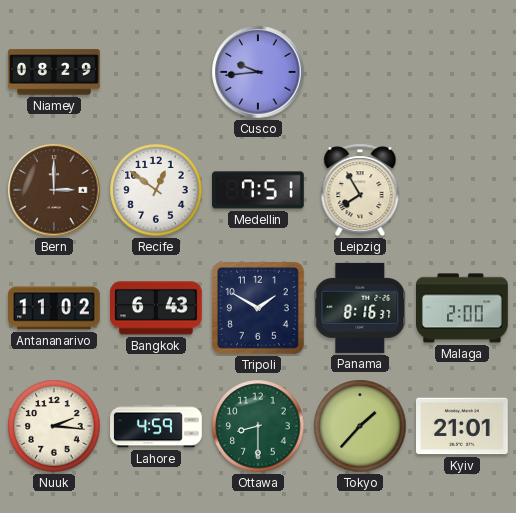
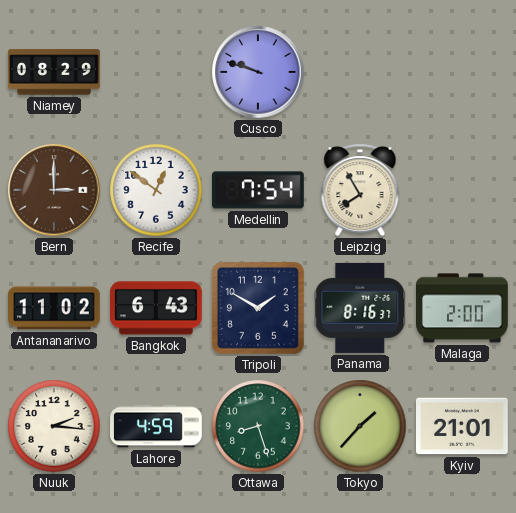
Cusco: 9:44 -> 9:48
Medellin: 7:51 -> 7:54
Ottawa: 8:30 -> 8:27
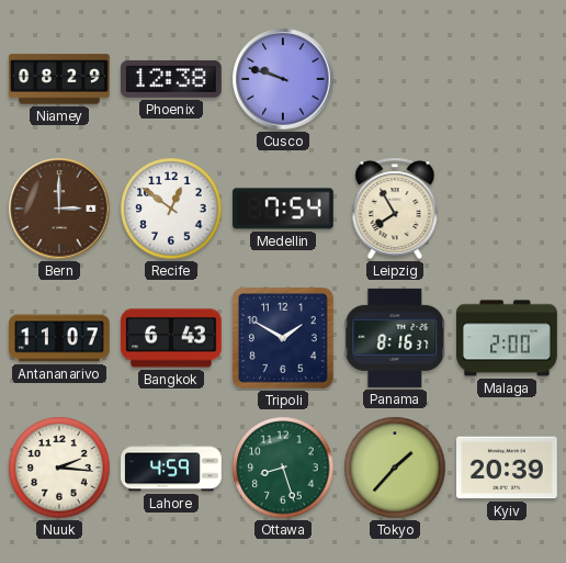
Phoenix: none -> 12:38
Antananarivo: 11:02 -> 11:07
Kyiv: 21:01 -> 20:39
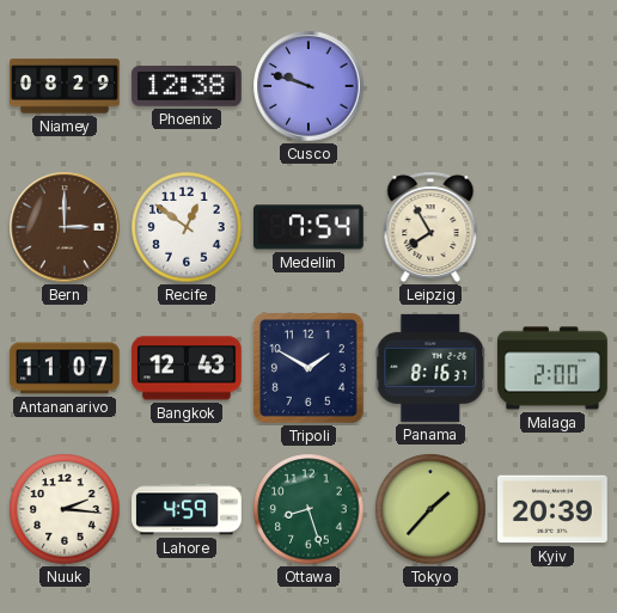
Bangkok: 6:43 -> 12:43
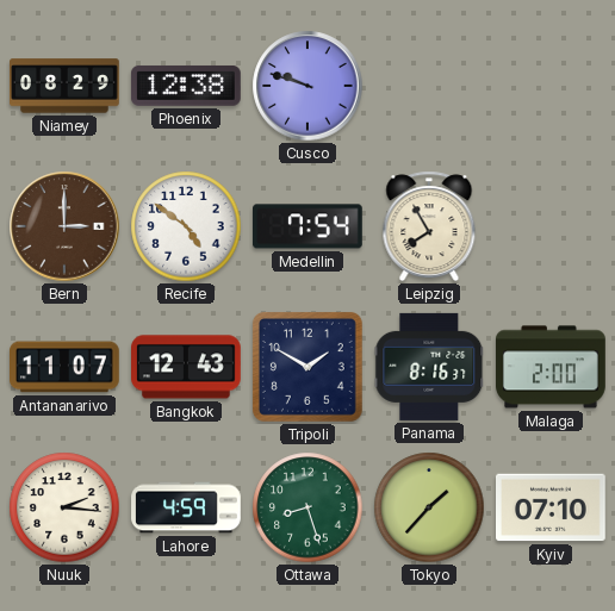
Recife: 12:51 -> 4:51
Kyiv: 20:39 -> 07:10
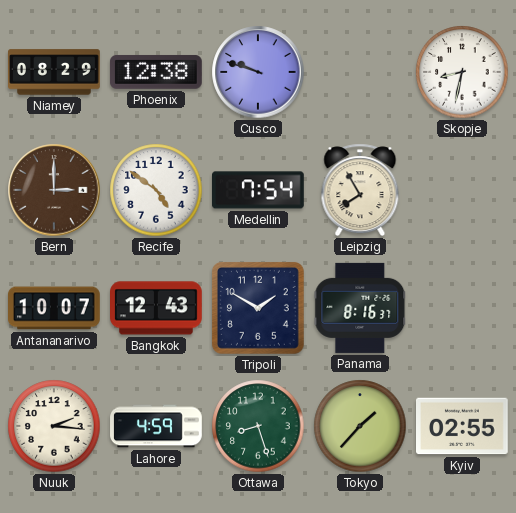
Skopje: none -> 8:32
Antananarivo: 11:07 -> 10:07
Malaga: 2:00 -> none
Kyiv: 07:10 -> 02:55
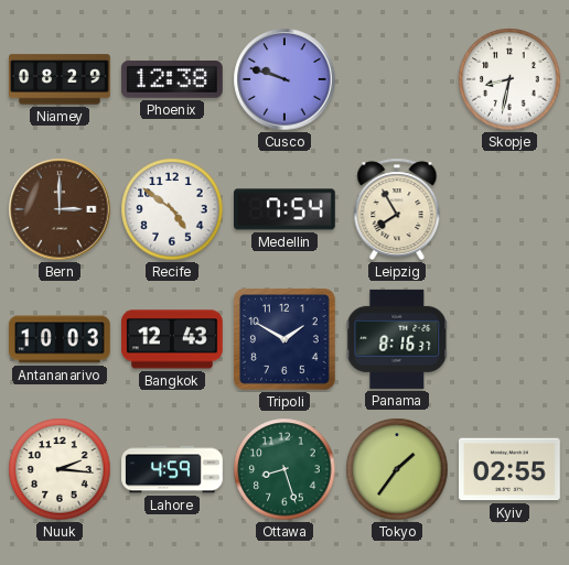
Antananarivo: 10:07 -> 10:03
Tokyo: 1:37 -> 1:36
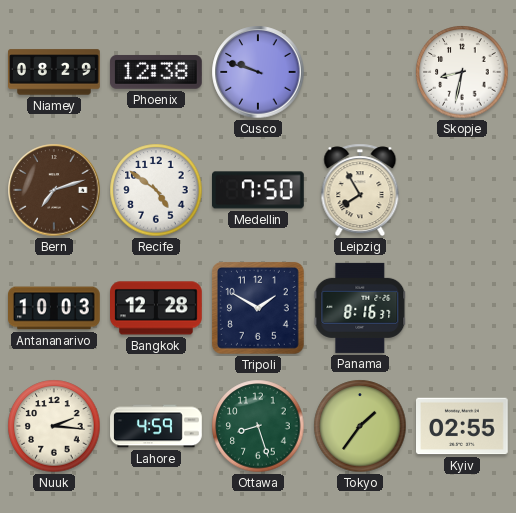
Bern: 3:00 -> 7:12
Medellin: 7:54 -> 7:50
Bangkok: 12:43 -> 12:28
